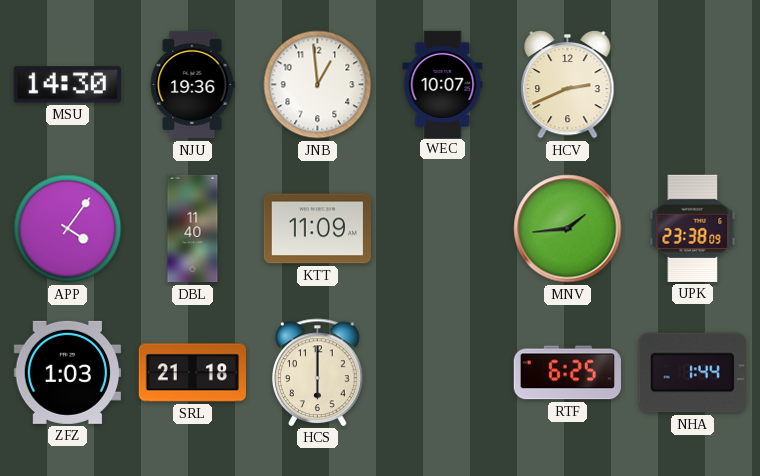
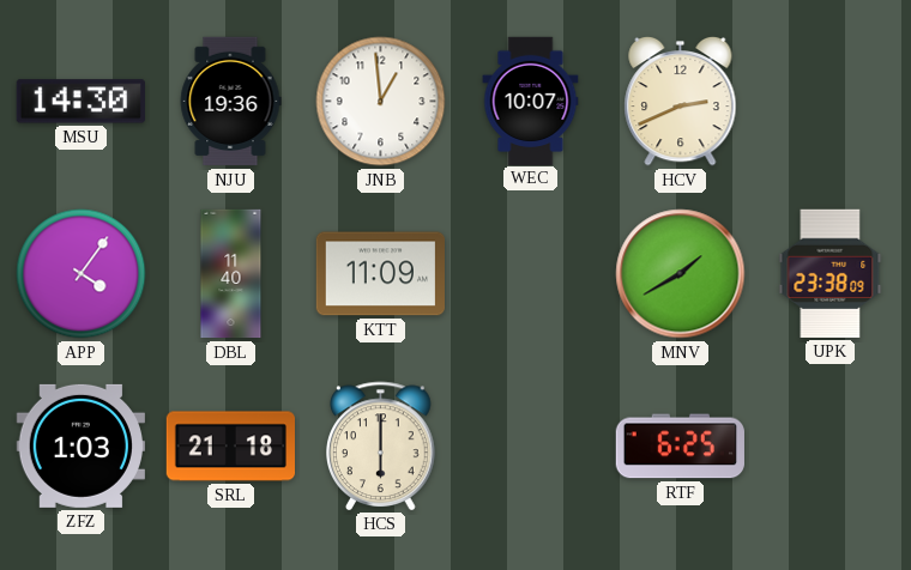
MNV: 1:44 -> 1:40
NHA: 1:44 -> none
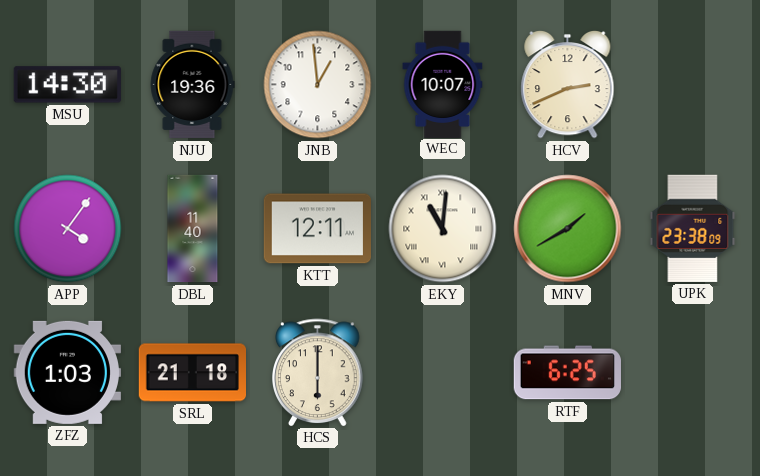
KTT: 11:09 -> 12:11
EKY: none -> 11:01
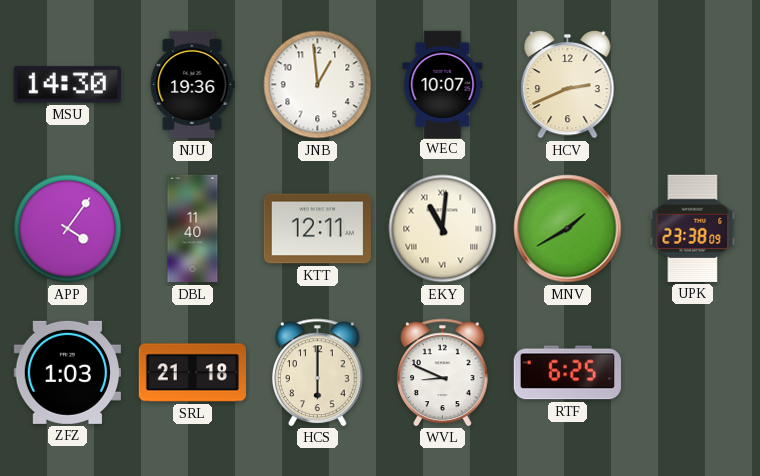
WVL: none -> 8:49
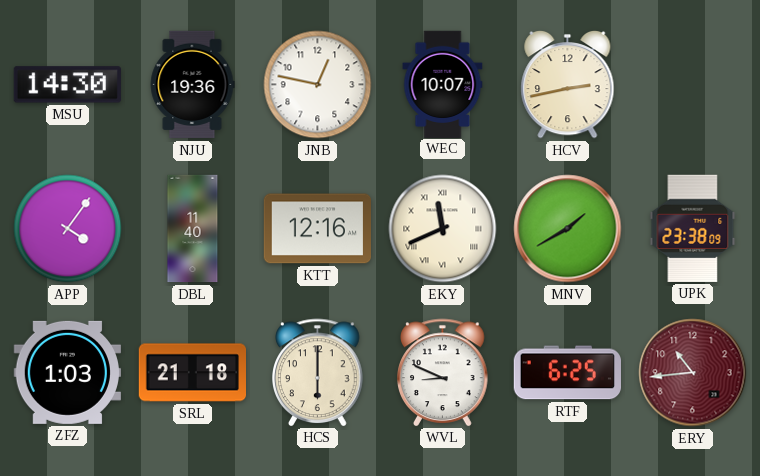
JNB: 12:59 -> 12:47
HCV: 2:41 -> 2:43
KTT: 12:11 -> 12:16
EKY: 11:01 -> 11:41
ERY: none -> 10:44
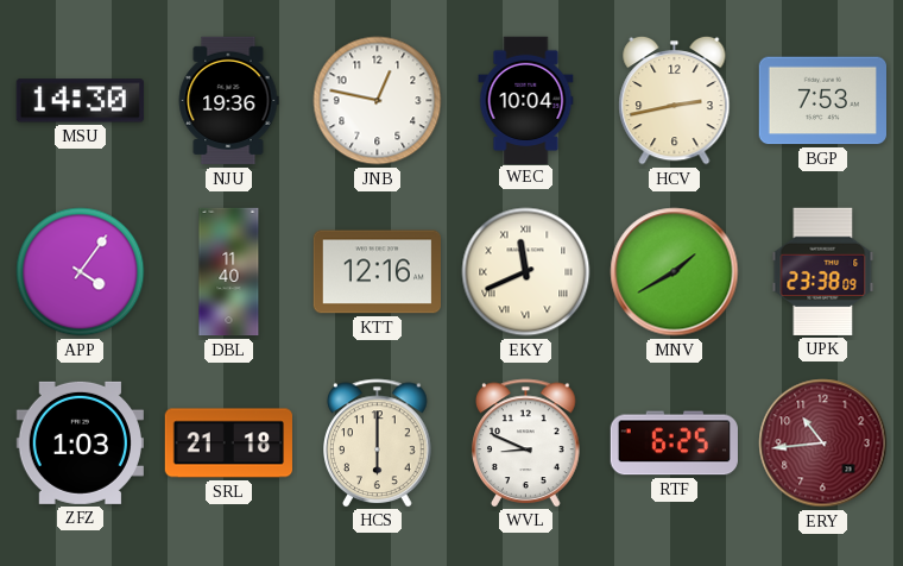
WEC: 10:07 -> 10:04
BGP: none -> 7:53
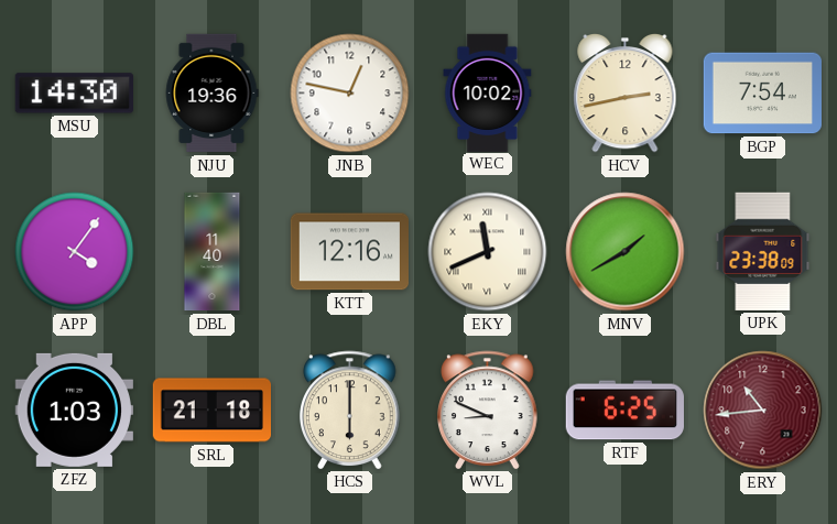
WEC: 10:04 -> 10:02
BGP: 7:53 -> 7:54
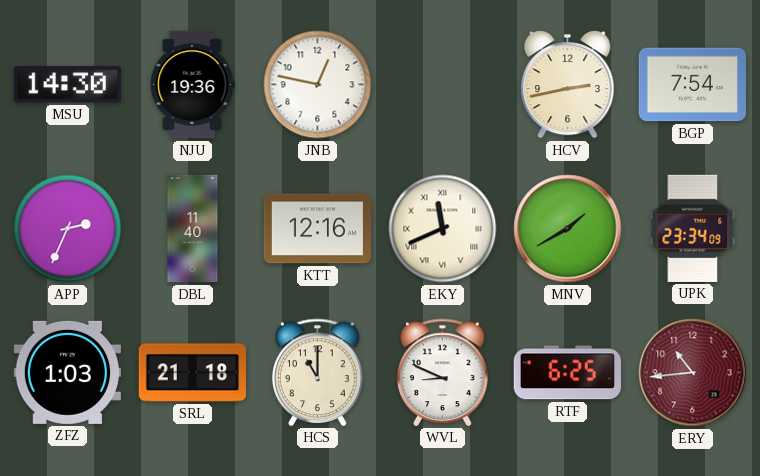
WEC: 10:02 -> none
APP: 4:06 -> 2:34
UPK: 23:38 -> 23:34
HCS: 6:00 -> 11:00
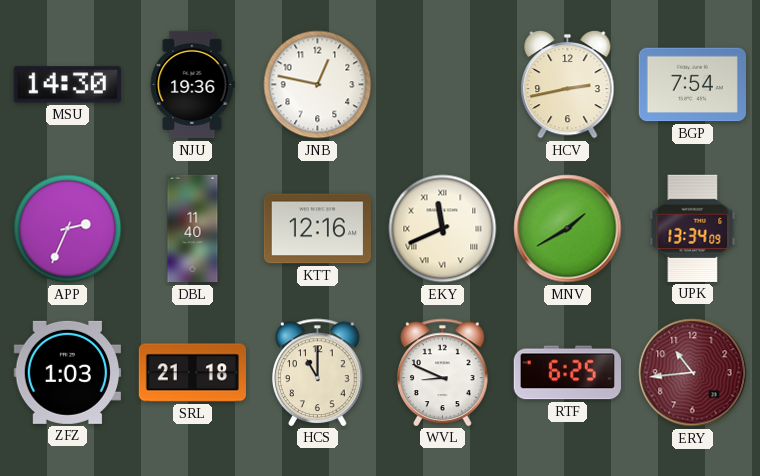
UPK: 23:34 -> 13:34
